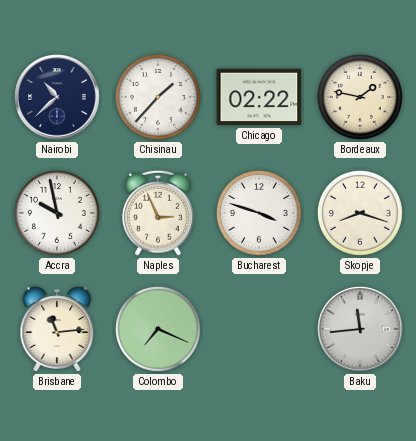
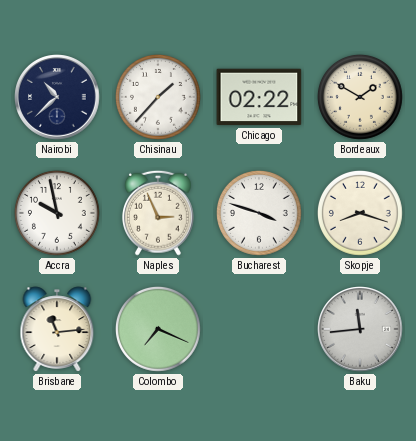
Bordeaux: 1:47 -> 1:50
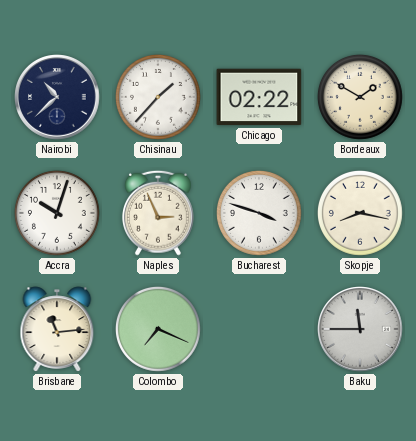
Accra: 9:58 -> 10:03
Skopje: 8:18 -> 8:17
Baku: 11:44 -> 11:45
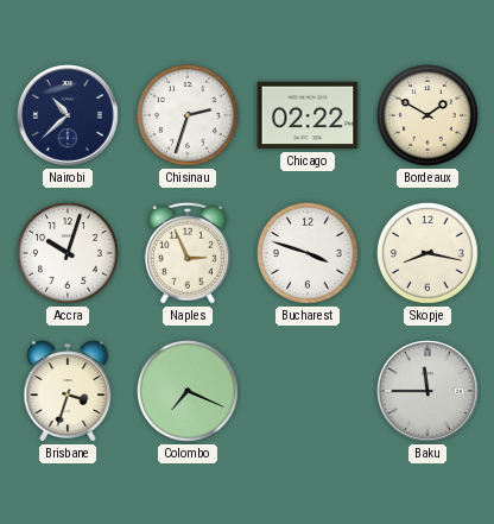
Chisinau: 1:37 -> 2:33
Brisbane: 11:14 -> 3:33
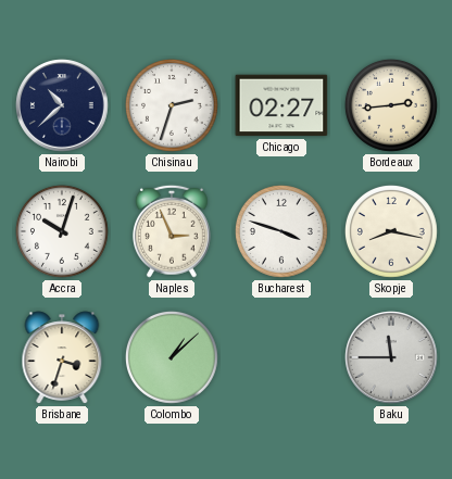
Chicago: 02:22 -> 02:27
Bordeaux: 1:50 -> 2:44
Colombo: 7:19 -> 1:08
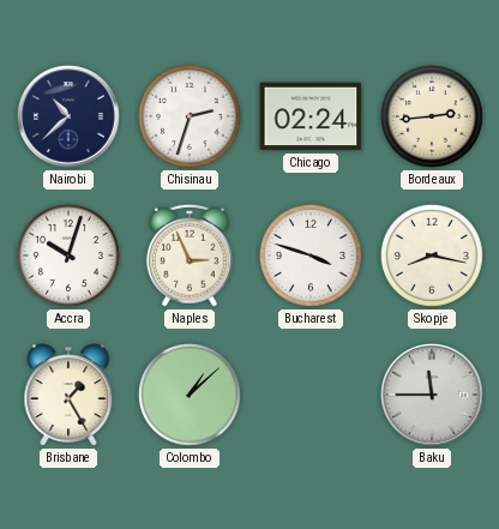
Chicago: 02:27 -> 02:24
Brisbane: 3:33 -> 1:25
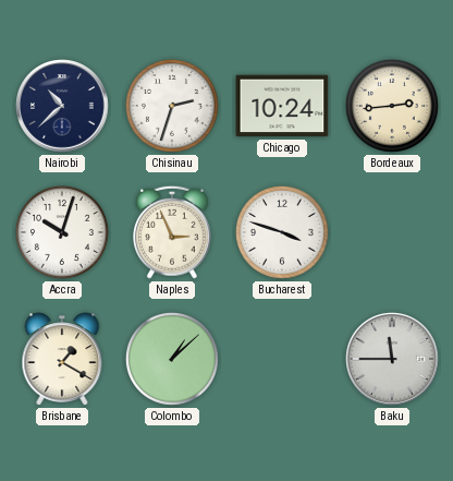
Chicago: 02:24 -> 10:24
Skopje: 8:17 -> none
Brisbane: 1:25 -> 1:20
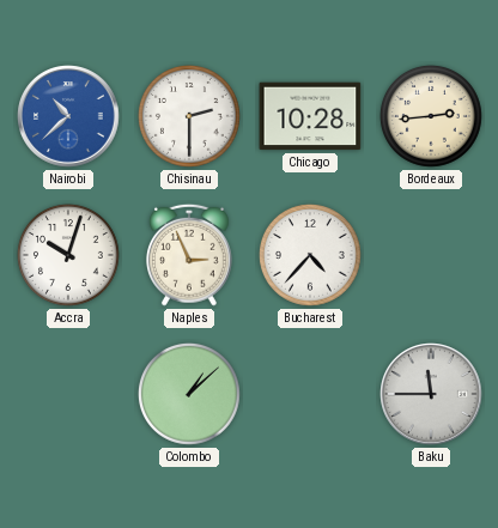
Nairobi dial: navy -> blue
Chisinau: 2:33 -> 2:30
Chicago: 10:24 -> 10:28
Bucharest: 3:48 -> 4:37
Brisbane: 1:20 -> none
